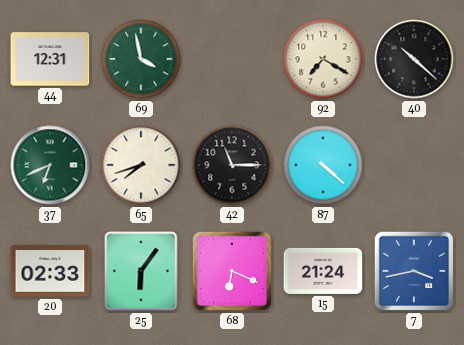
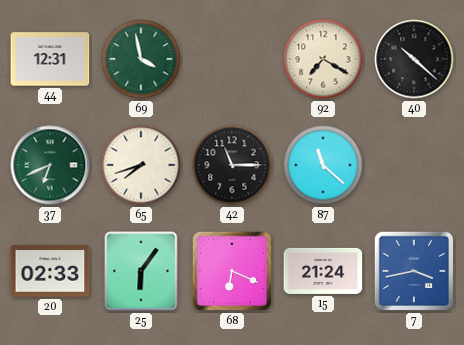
87: 4:22 -> 11:22
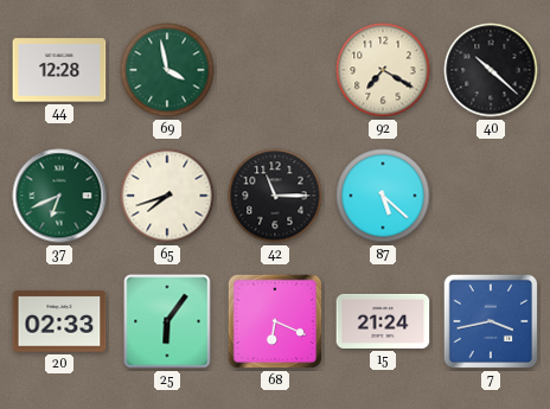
44: 12:31 -> 12:28
87: 11:22 -> 5:22
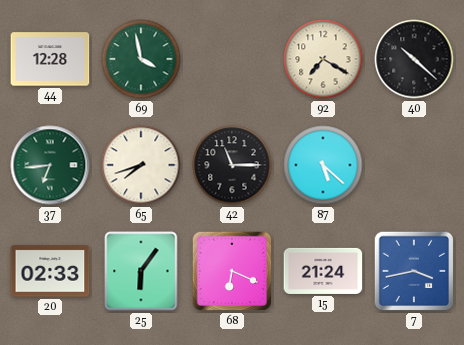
37: 6:41 -> 6:44
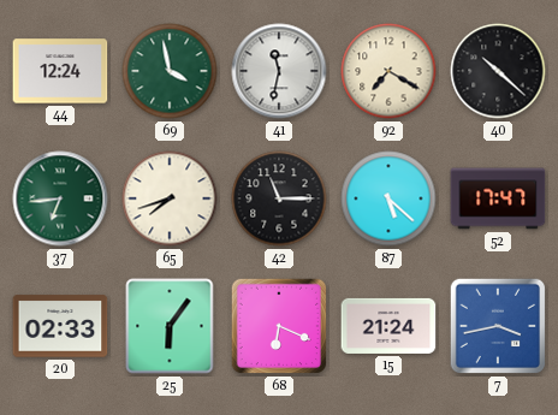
44: 12:28 -> 12:24
41: none -> 11:32
52: none -> 17:47
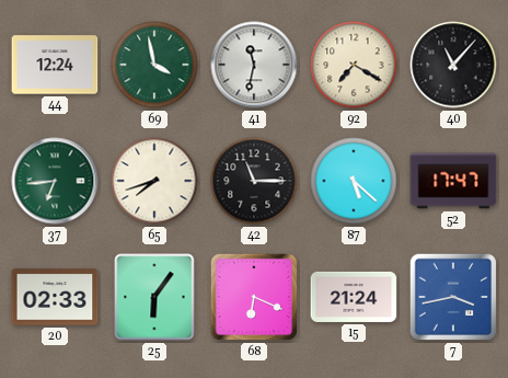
40: 10:22 -> 11:07
